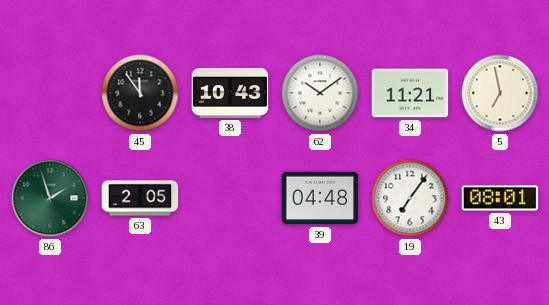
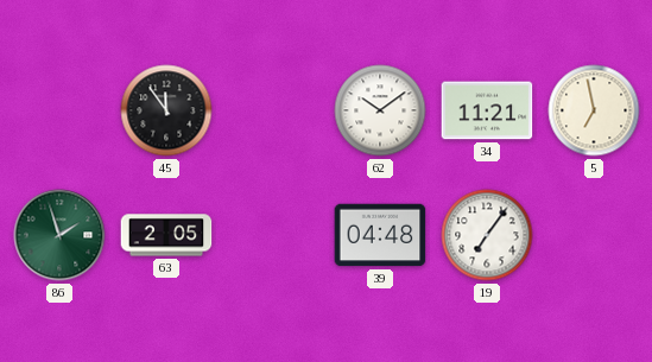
38: 10:43 -> none
43: 08:01 -> none
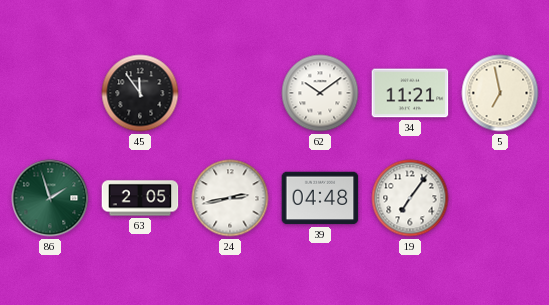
24: none -> 2:43
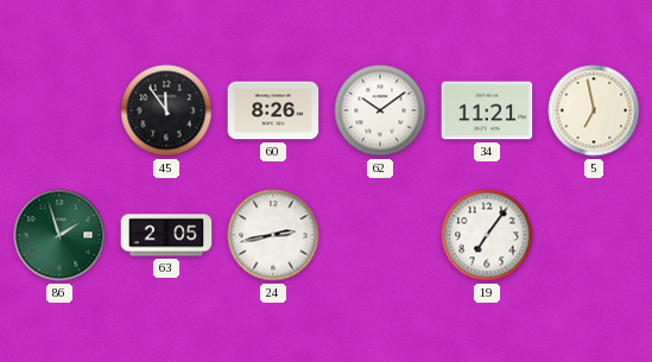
60: none -> 8:26
39: 04:48 -> none
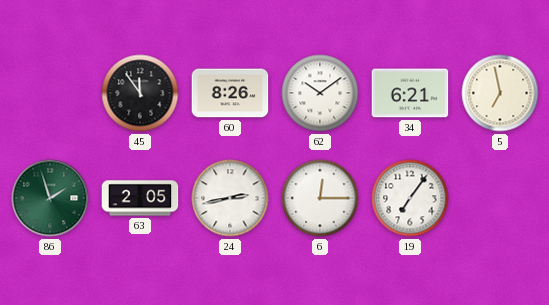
34: 11:21 -> 6:21
6: none -> 12:15
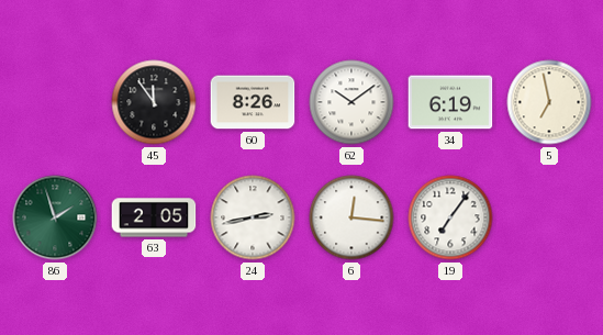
34: 6:21 -> 6:19
6: 12:15 -> 12:16
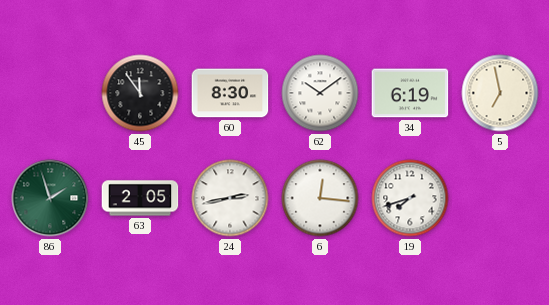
60: 8:26 -> 8:30
19: 7:06 -> 7:42
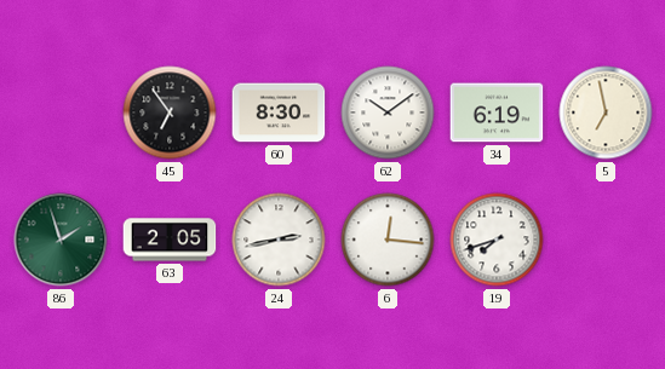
45: 11:54 -> 6:54
